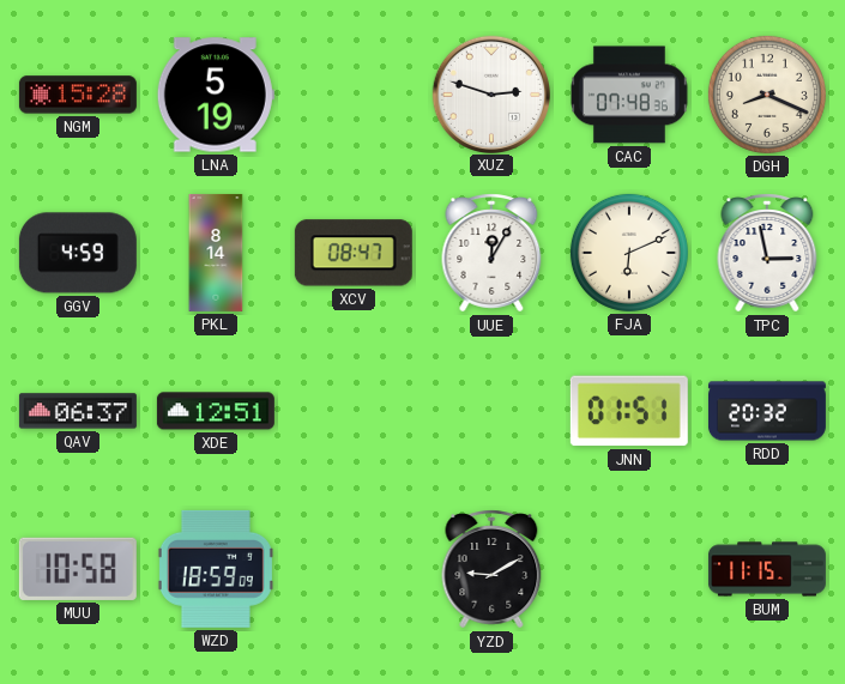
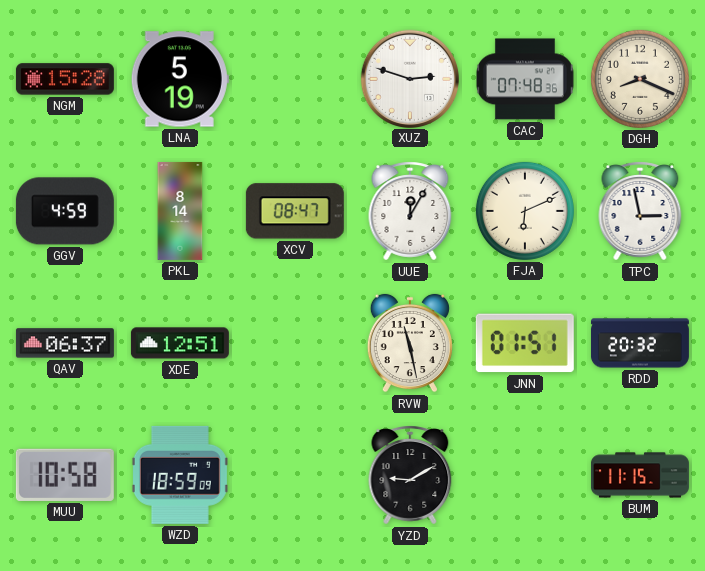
RVW: none -> 11:28
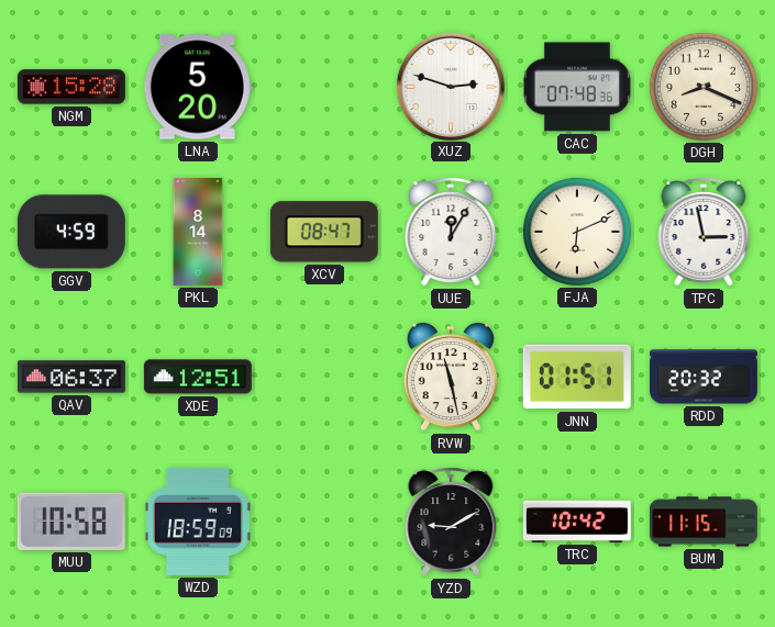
LNA: 5:19 -> 5:20
TRC: none -> 10:42
